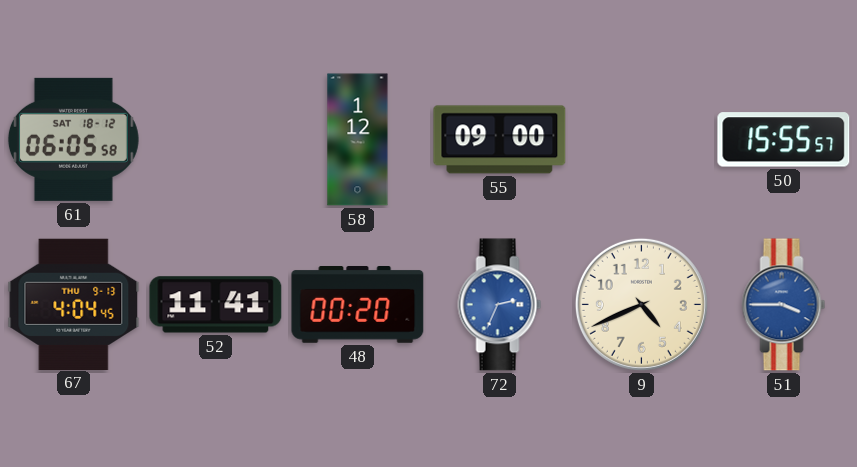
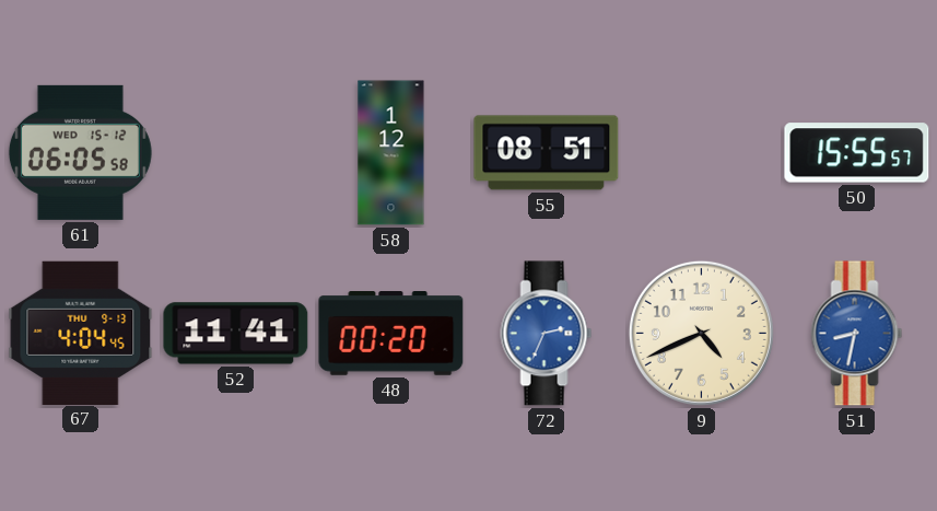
61 date: SAT 18-12 -> WED 15-12
55: 09:00 -> 08:51
51: 3:45 -> 8:32
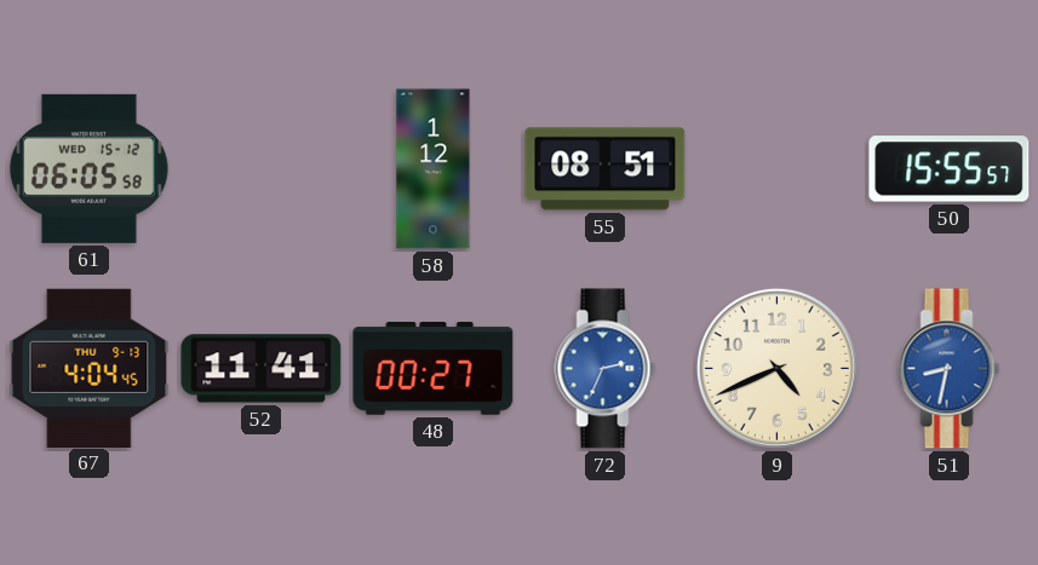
48: 00:20 -> 00:27
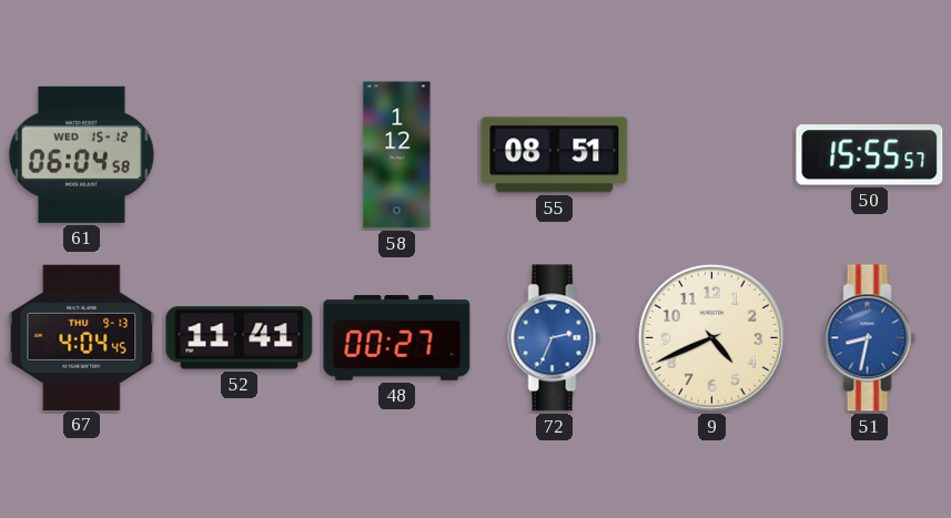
61: 06:05 -> 06:04
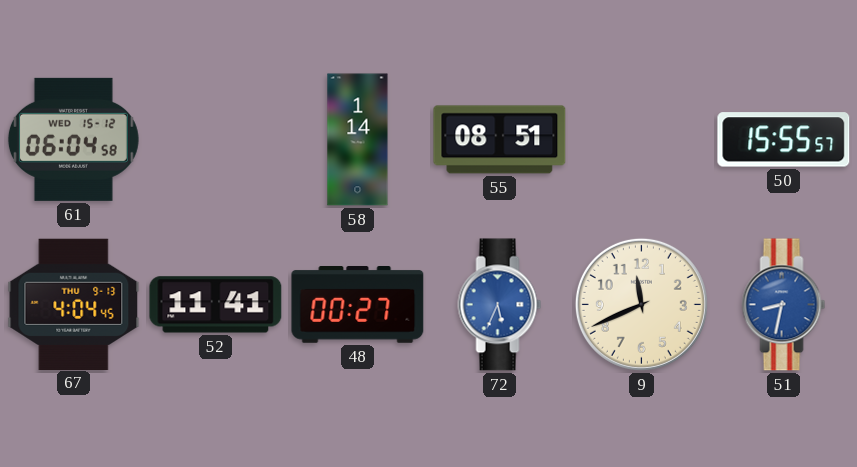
58: 1:12 -> 1:14
72: 2:34 -> 5:34
9: 4:41 -> 11:41
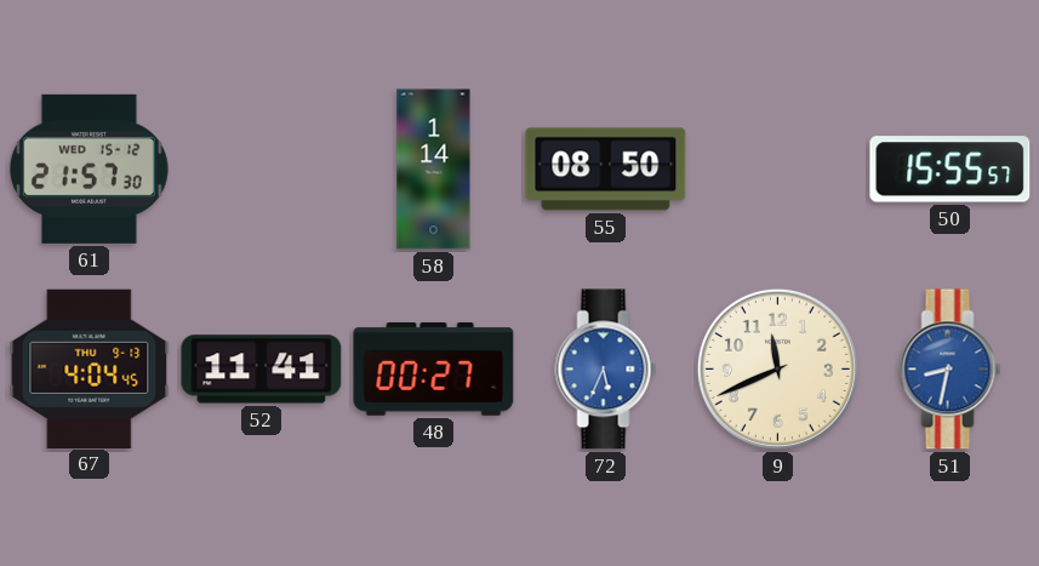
61: 06:04 -> 21:57
55: 08:51 -> 08:50
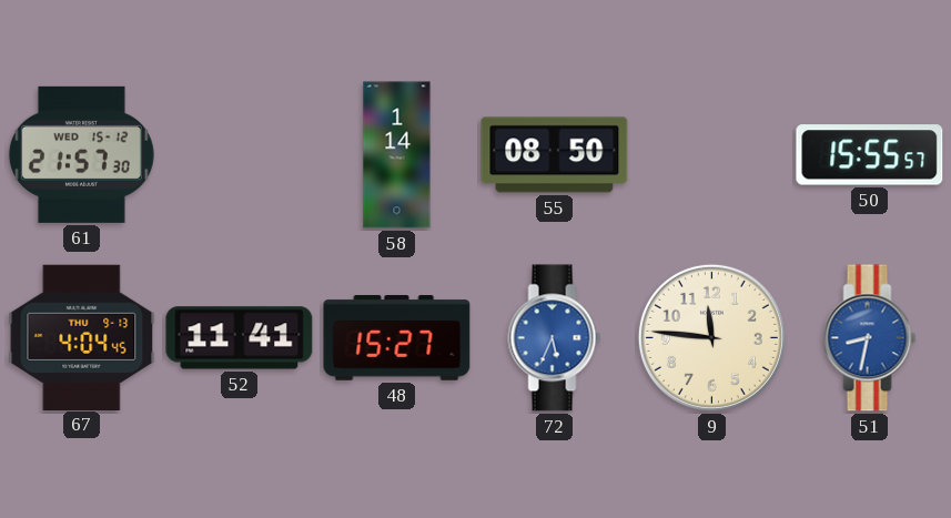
48: 00:27 -> 15:27
9: 11:41 -> 11:46
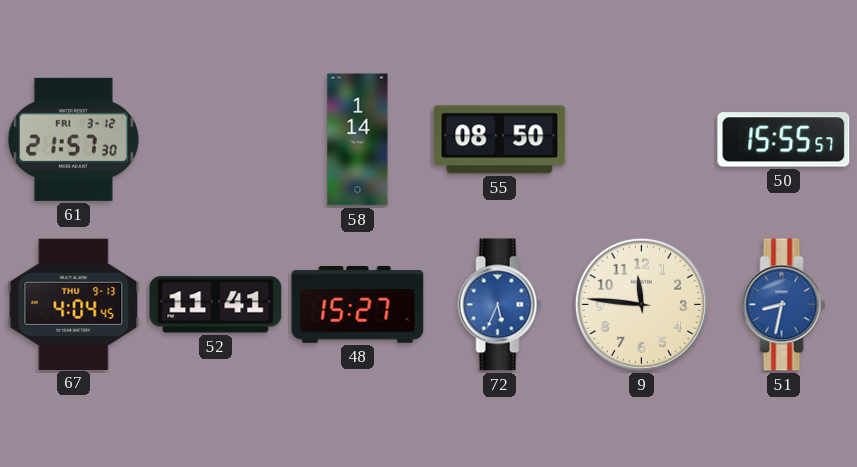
61 date: WED 15-12 -> FRI 3-12
